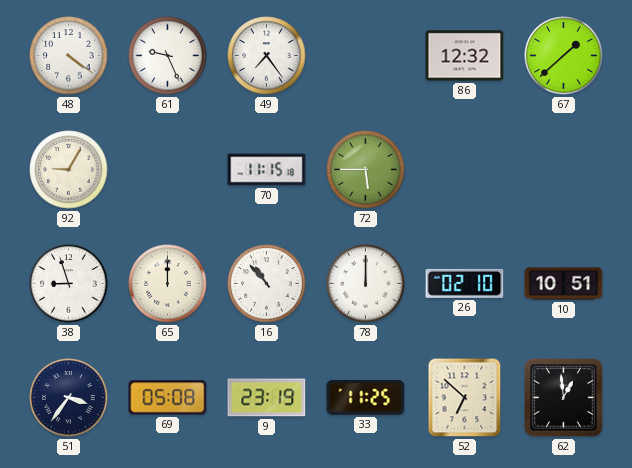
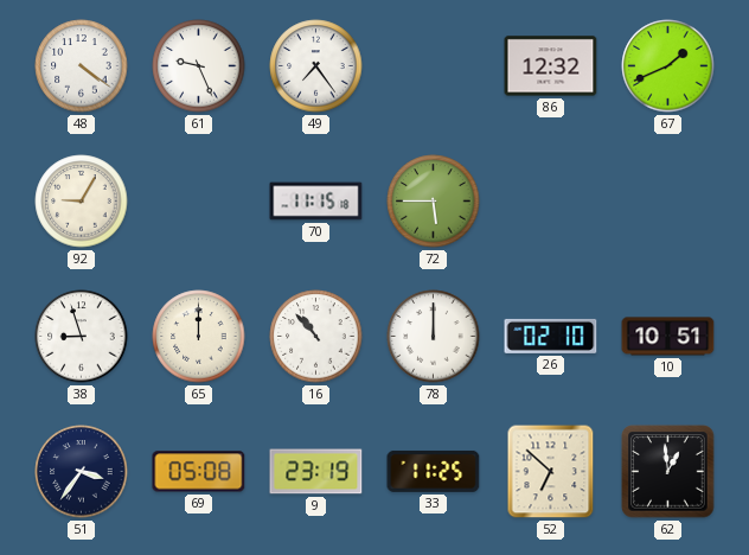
67: 1:38 -> 1:41
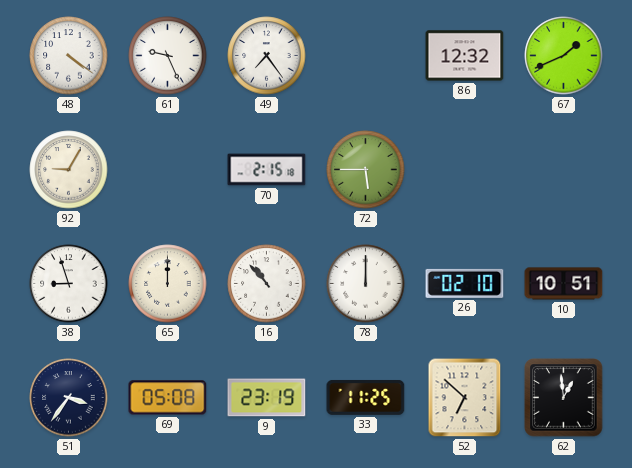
70: 11:15 -> 2:15
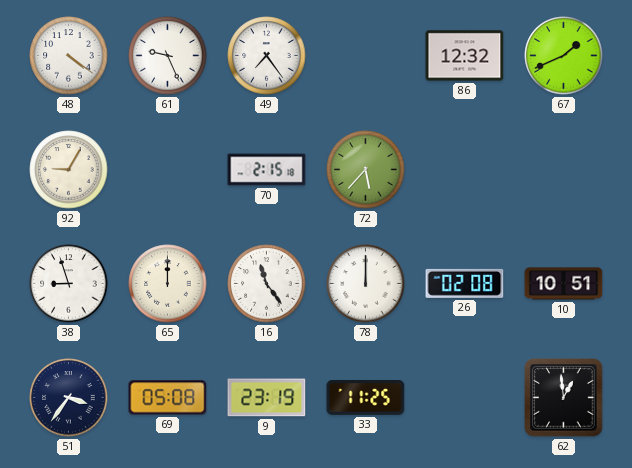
72: 5:45 -> 5:37
16: 10:53 -> 11:24
26: 02:10 -> 02:08
52: 6:52 -> none
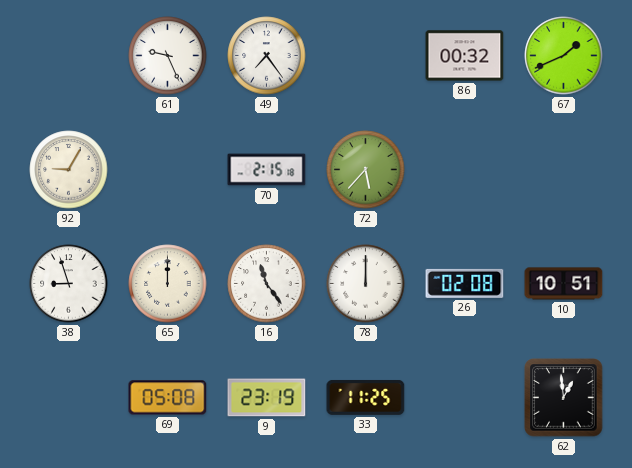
48: 4:21 -> none
86: 12:32 -> 00:32
51: 3:36 -> none
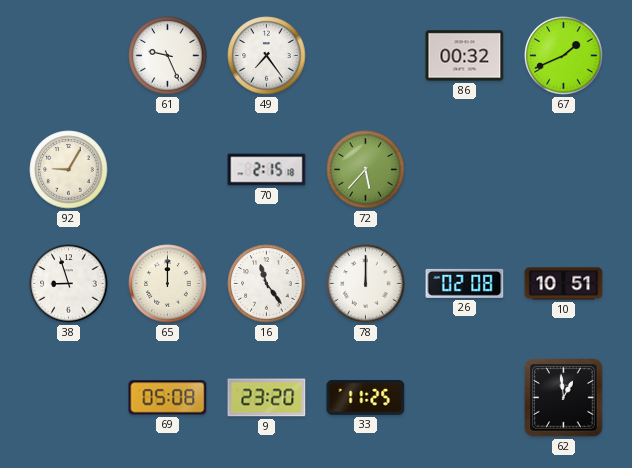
9: 23:19 -> 23:20
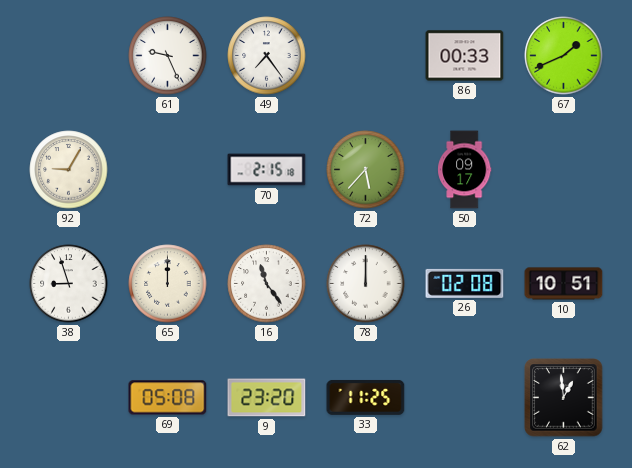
86: 00:32 -> 00:33
50: none -> 09:17
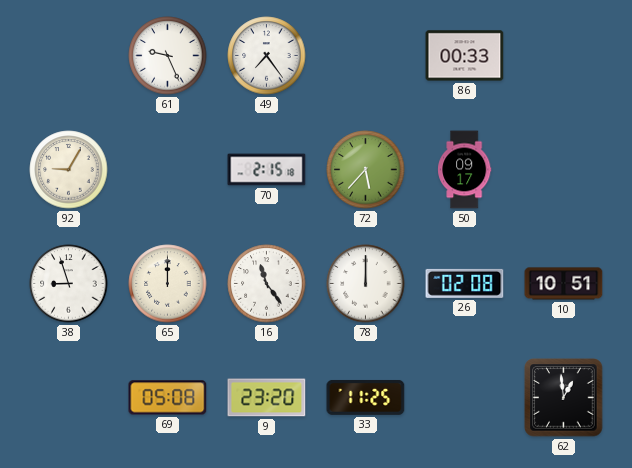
67: 1:41 -> none
